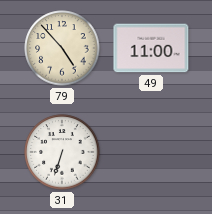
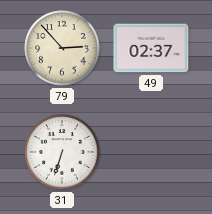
79: 4:53 -> 2:53
49: 11:00 -> 02:37
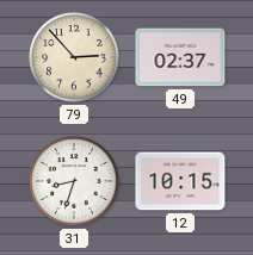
31: 6:33 -> 8:33
12: none -> 10:15
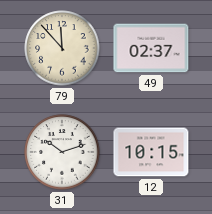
79: 2:53 -> 11:53
31: 8:33 -> 10:12
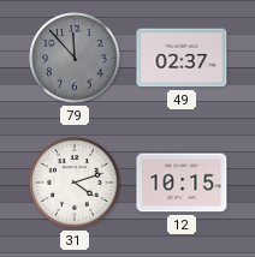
79 dial: cream -> grey
31: 10:12 -> 4:12
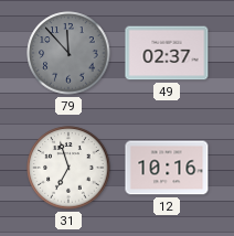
31: 4:12 -> 6:57
12: 10:15 -> 10:16
